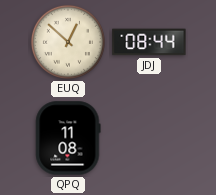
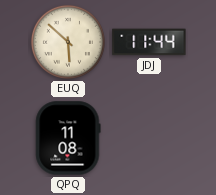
EUQ: 12:52 -> 5:52
JDJ: 08:44 -> 11:44
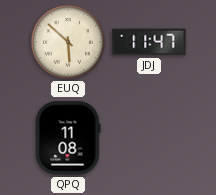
JDJ: 11:44 -> 11:47
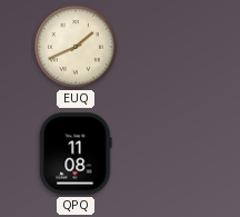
EUQ: 5:52 -> 1:41
JDJ: 11:47 -> none
